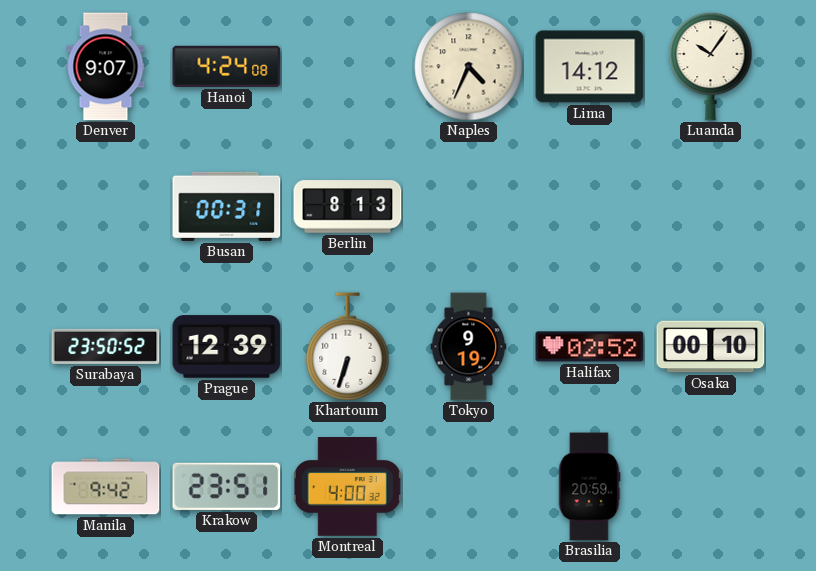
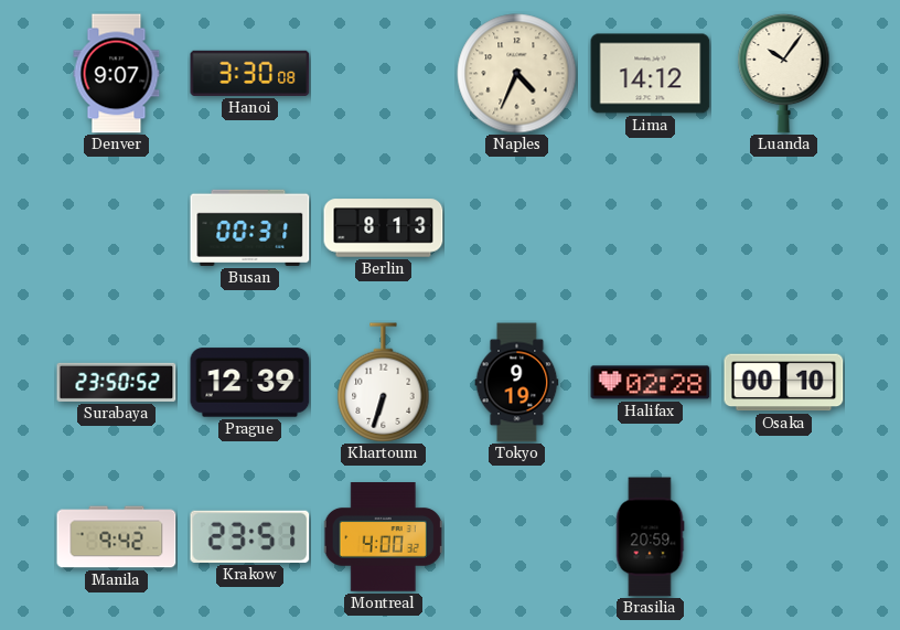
Hanoi: 4:24 -> 3:30
Halifax: 02:52 -> 02:28
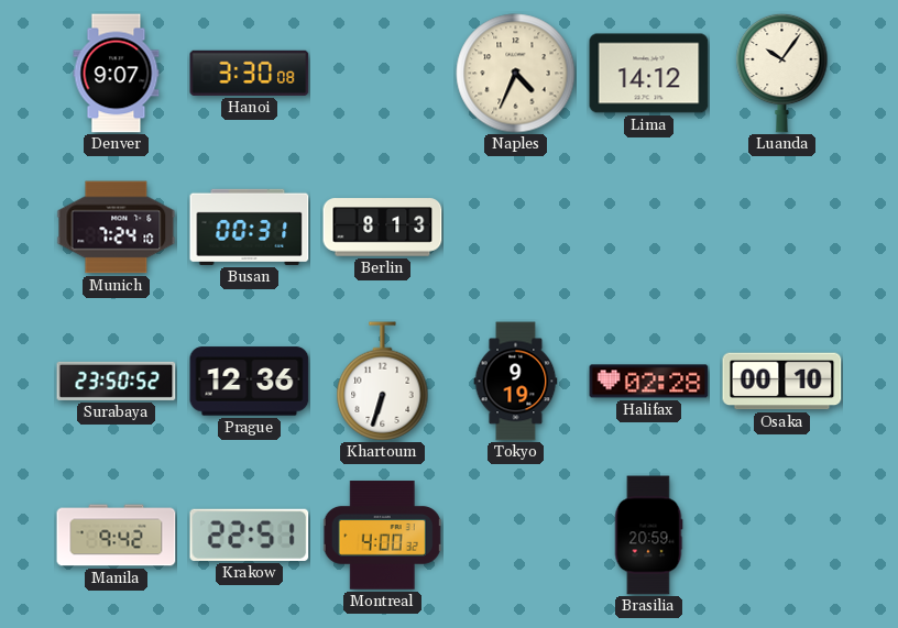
Munich: none -> 7:24
Prague: 12:39 -> 12:36
Krakow: 23:51 -> 22:51
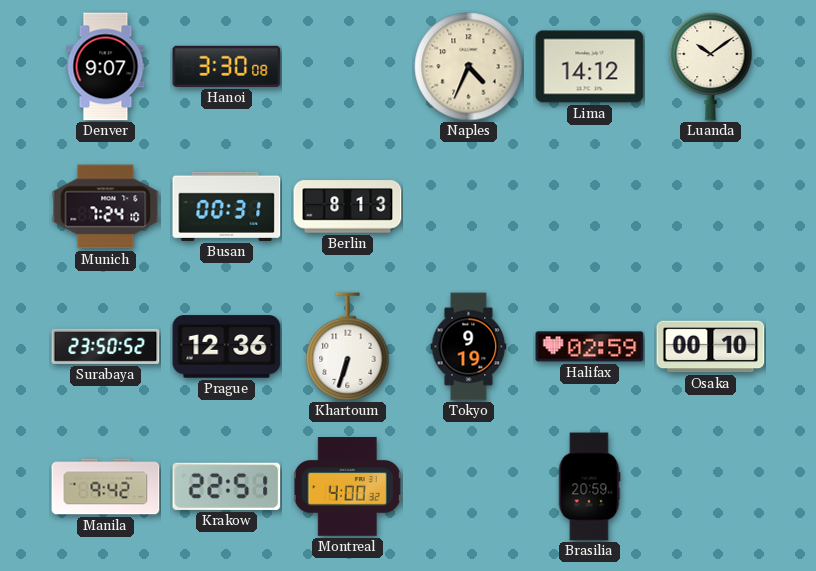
Luanda: 10:06 -> 10:09
Halifax: 02:28 -> 02:59
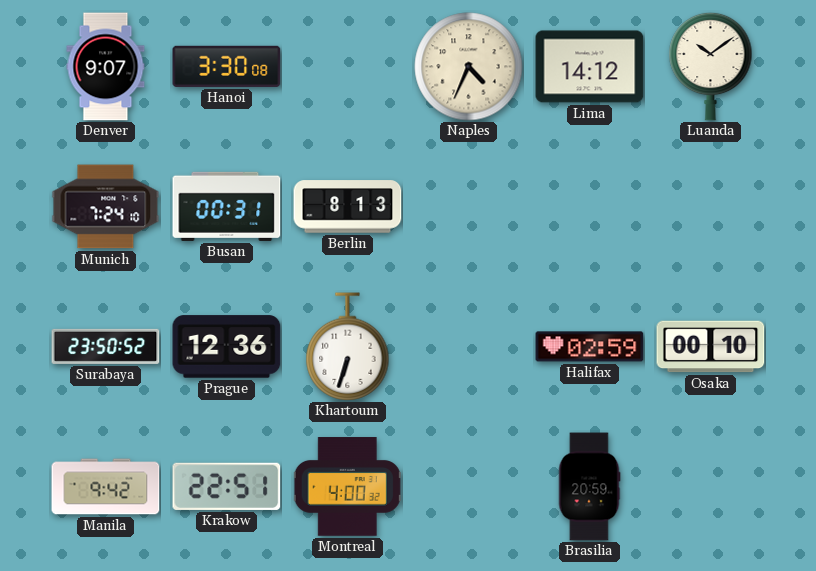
Tokyo: 9:19 -> none
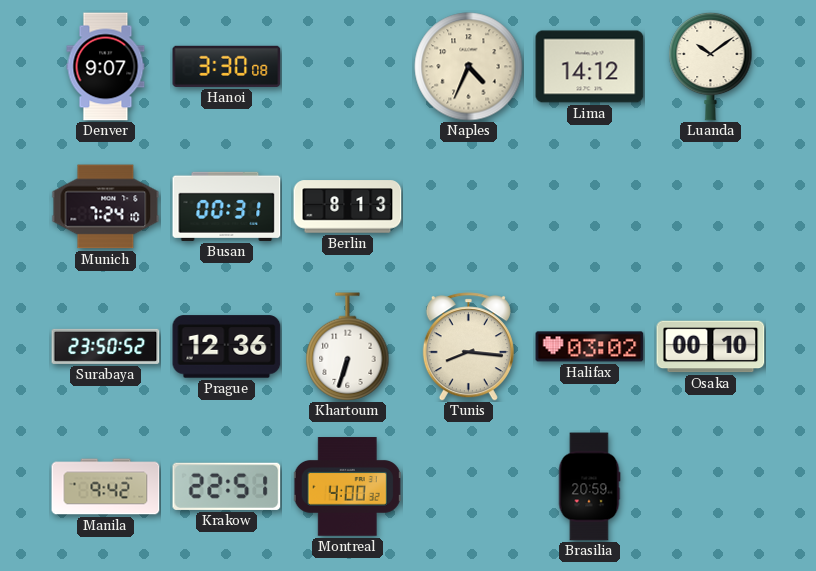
Tunis: none -> 8:16
Halifax: 02:59 -> 03:02
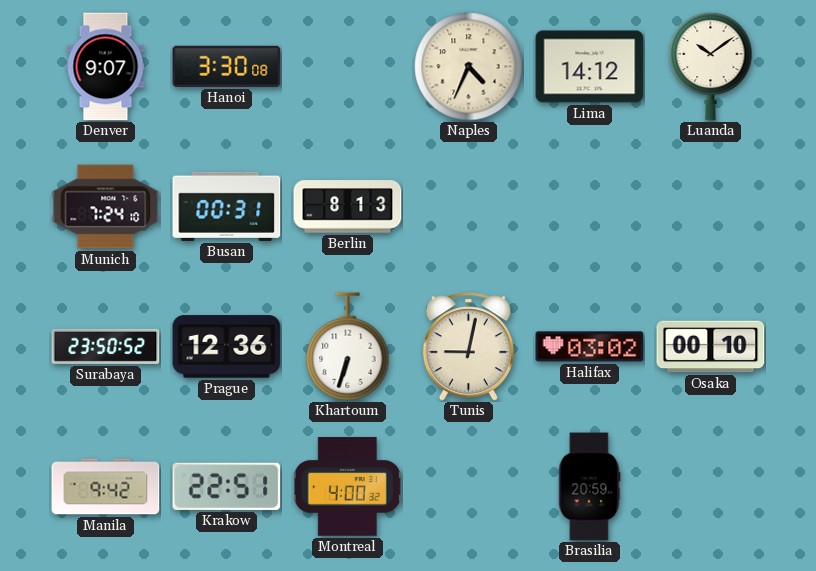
Tunis: 8:16 -> 9:02
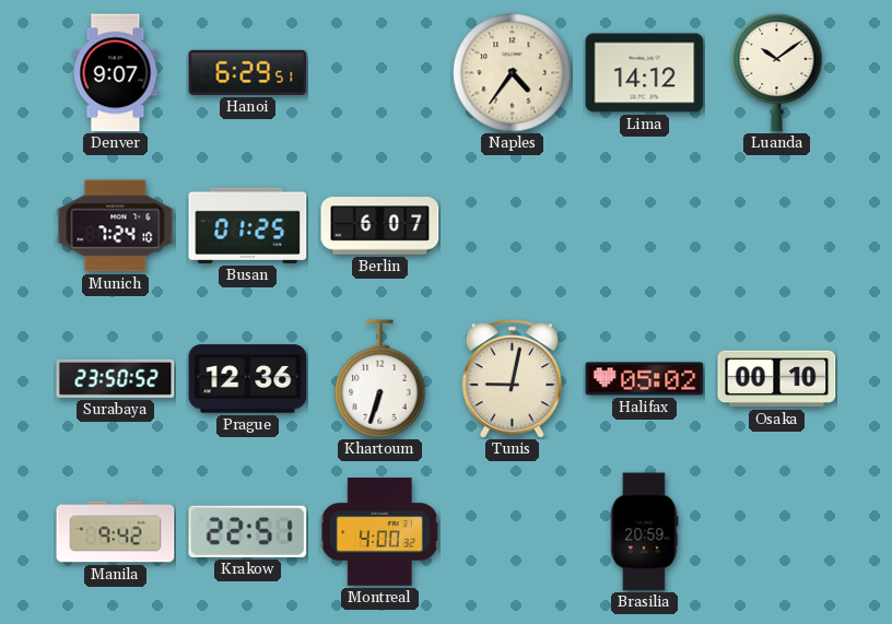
Hanoi: 3:30 -> 6:29
Naples: 4:34 -> 4:36
Busan: 00:31 -> 01:25
Berlin: 8:13 -> 6:07
Halifax: 03:02 -> 05:02
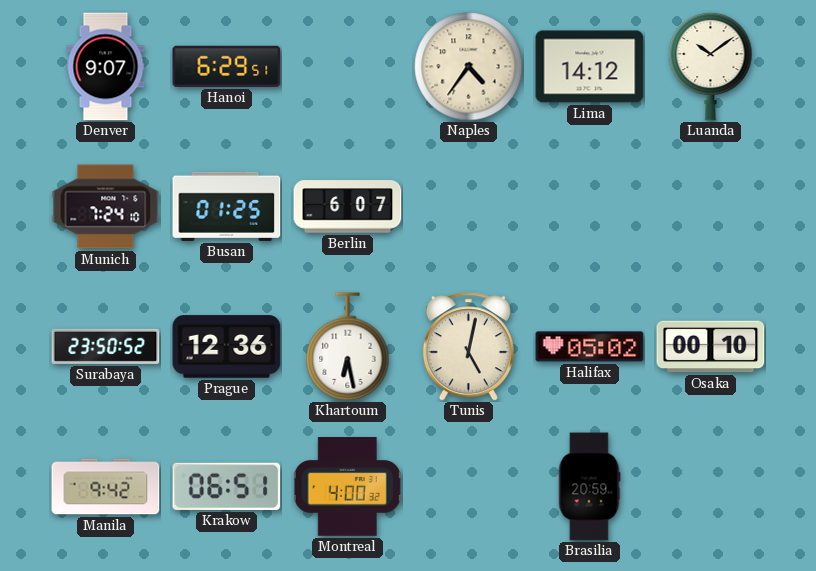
Khartoum: 6:33 -> 6:28
Tunis: 9:02 -> 5:02
Krakow: 22:51 -> 06:51
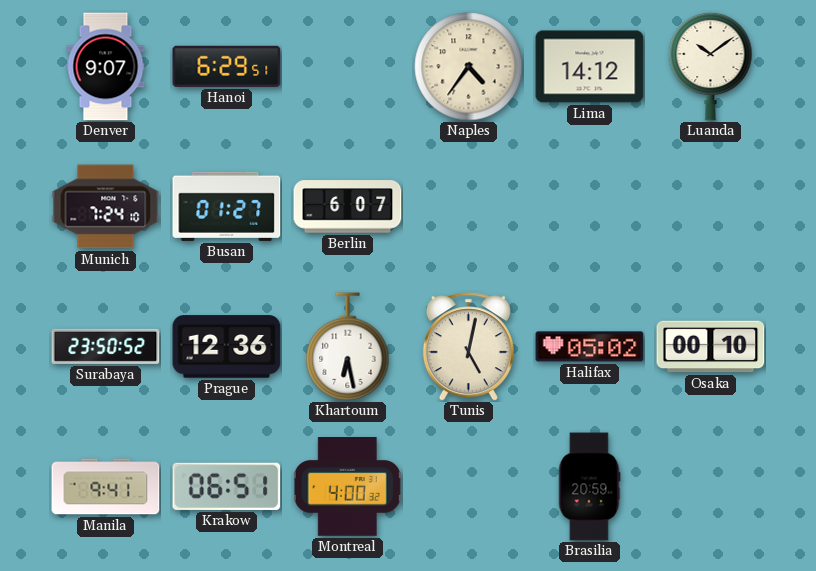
Busan: 01:25 -> 01:27
Manila: 9:42 -> 9:41
